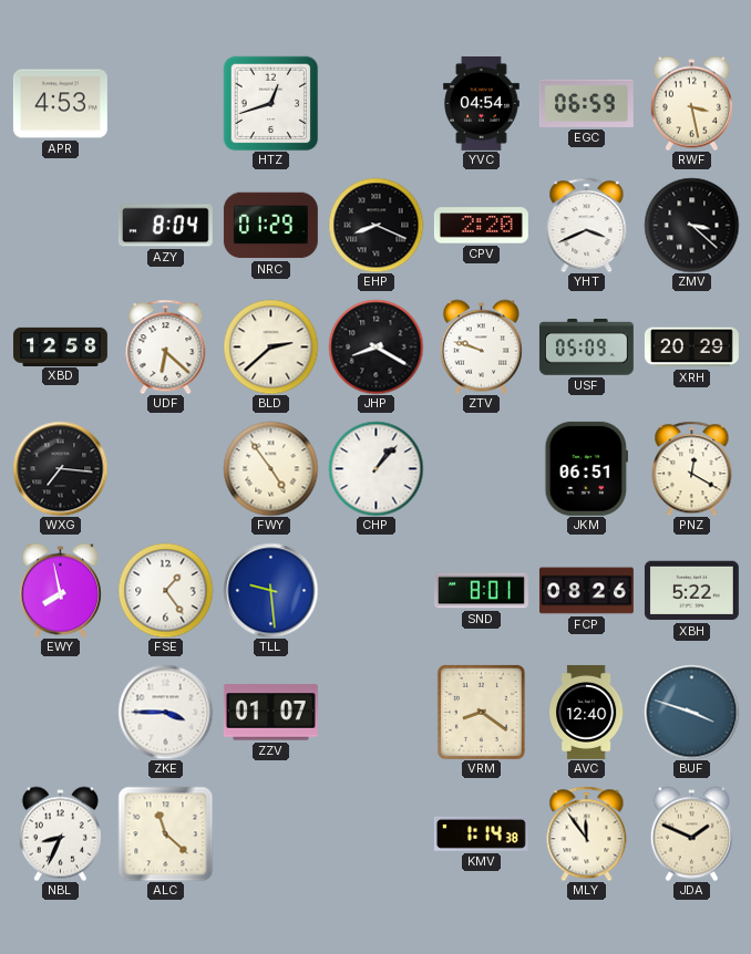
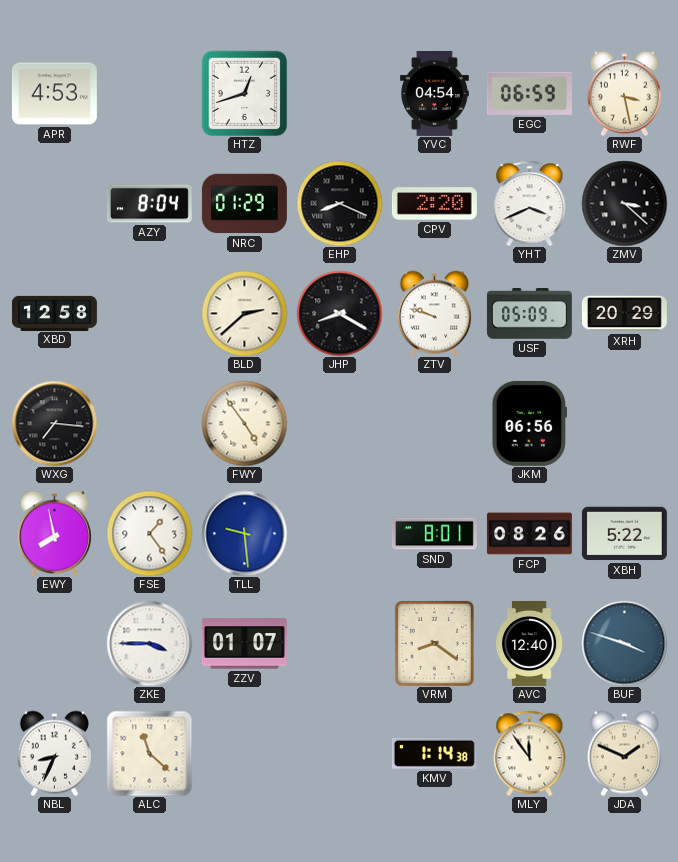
UDF: 6:22 -> none
CHP: 1:07 -> none
JKM: 06:51 -> 06:56
PNZ: 12:20 -> none
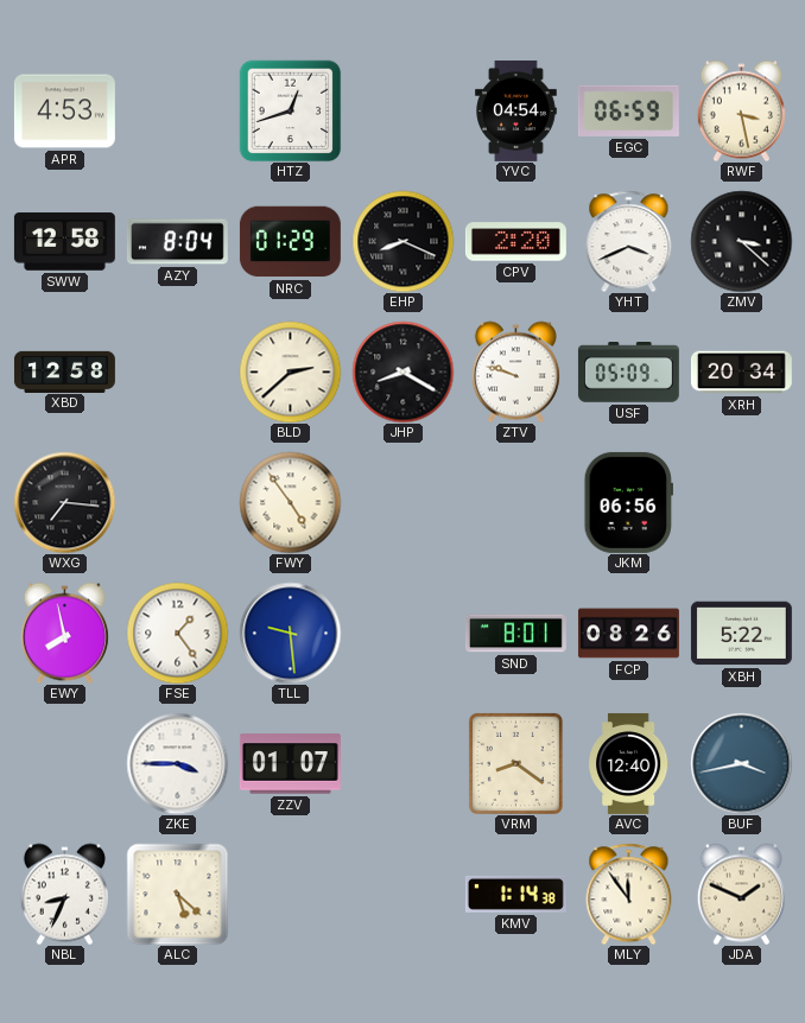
SWW: none -> 12:58
XRH: 20:29 -> 20:34
BUF: 3:48 -> 3:43
ALC: 11:22 -> 5:22
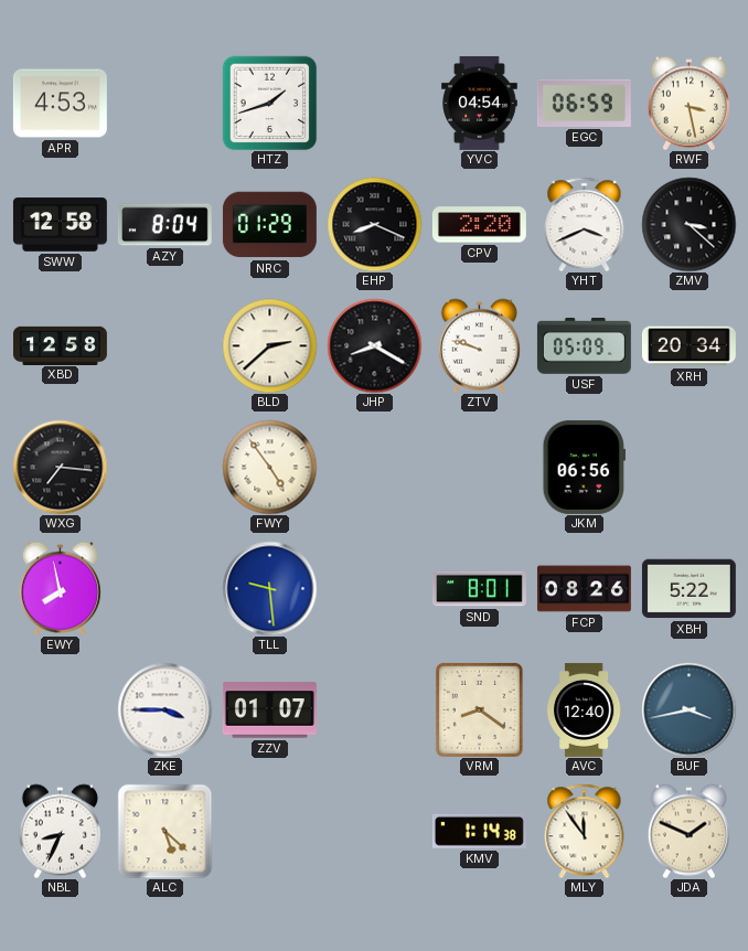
HTZ: 12:42 -> 1:42
FSE: 1:24 -> none
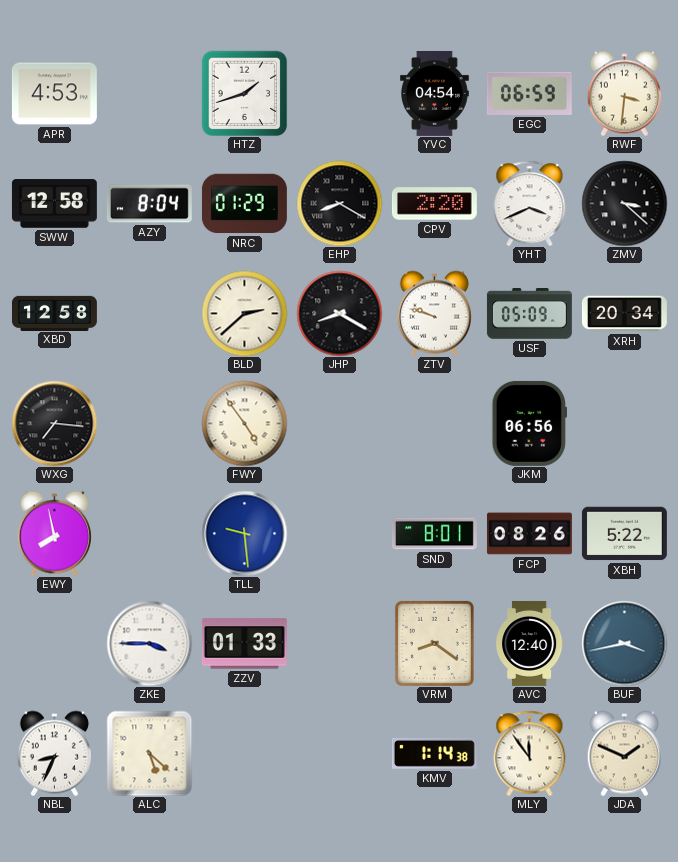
RWF: 3:28 -> 3:31
EHP: 8:19 -> 8:20
ZZV: 01:07 -> 01:33
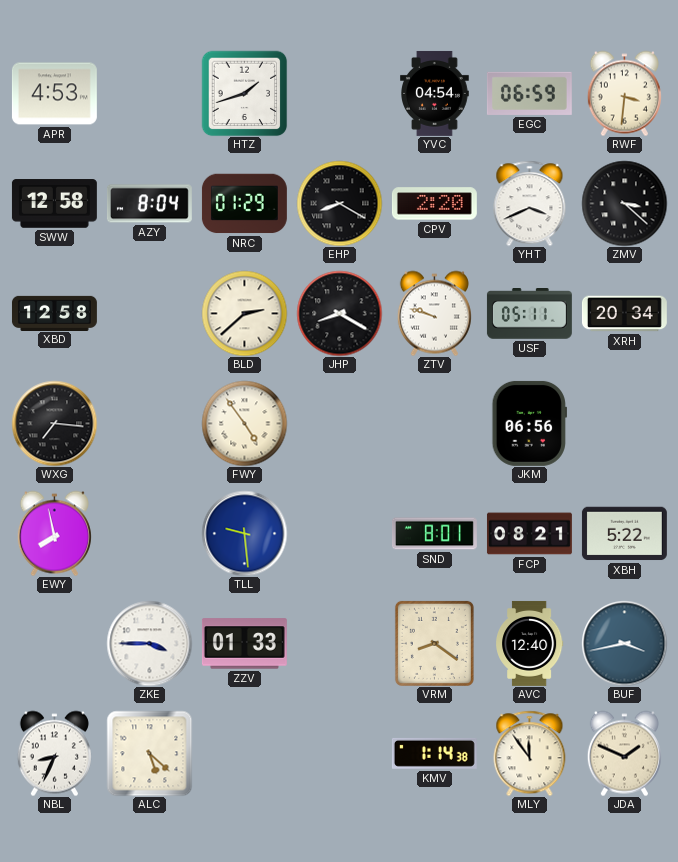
USF: 05:09 -> 05:11
FCP: 08:26 -> 08:21
